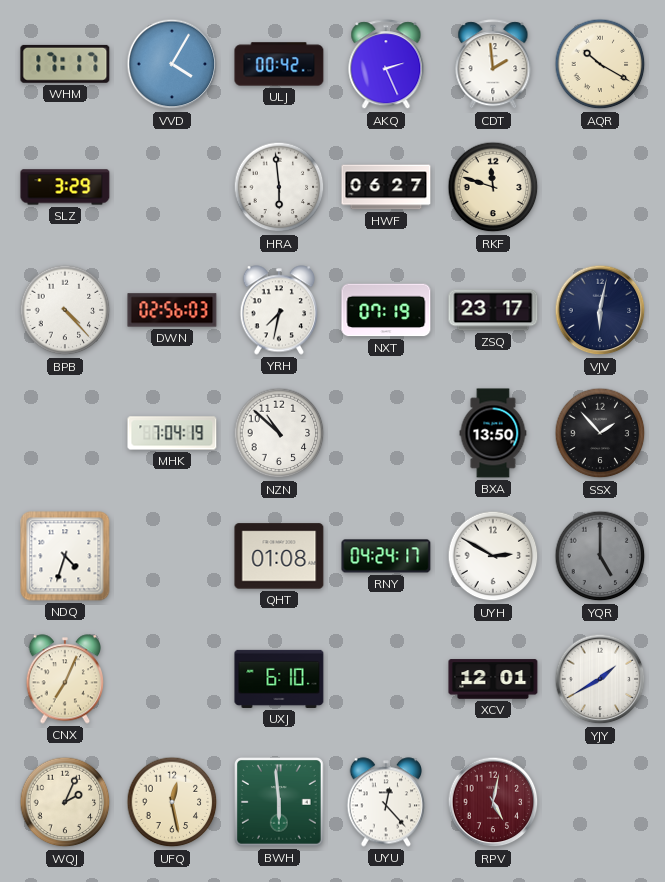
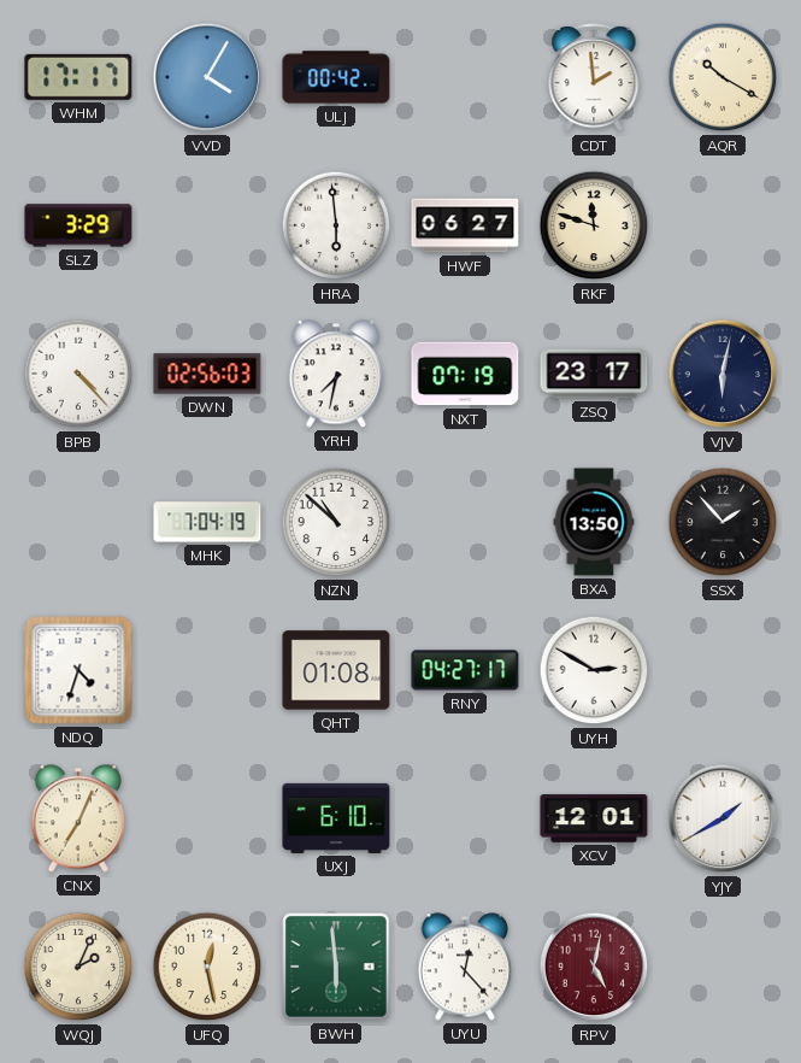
AKQ: 2:26 -> none
RNY: 04:24 -> 04:27
YQR: 5:00 -> none
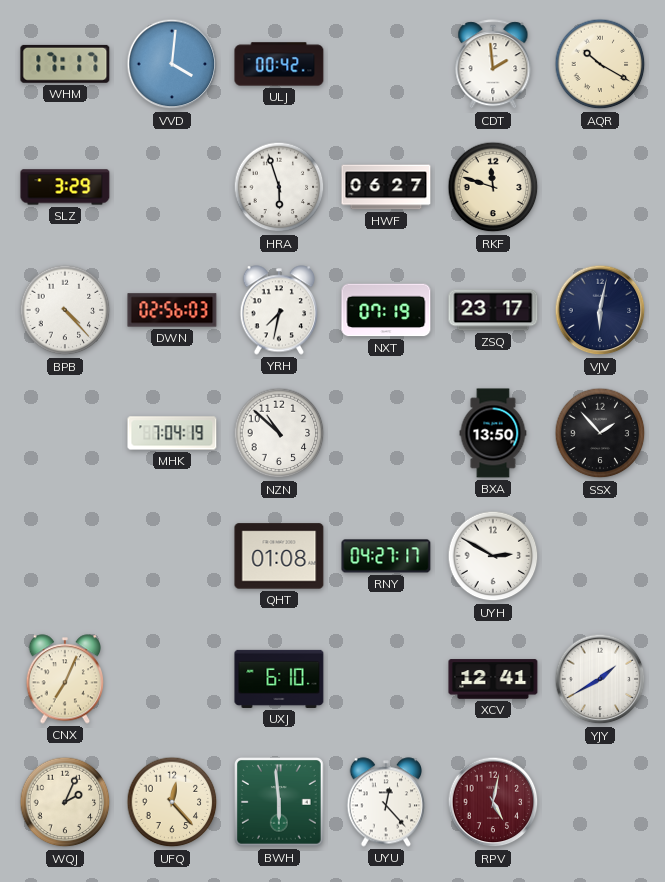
VVD: 4:05 -> 4:01
HRA: 5:59 -> 5:57
NDQ: 4:33 -> none
XCV: 12:01 -> 12:41
UFQ: 12:28 -> 12:23
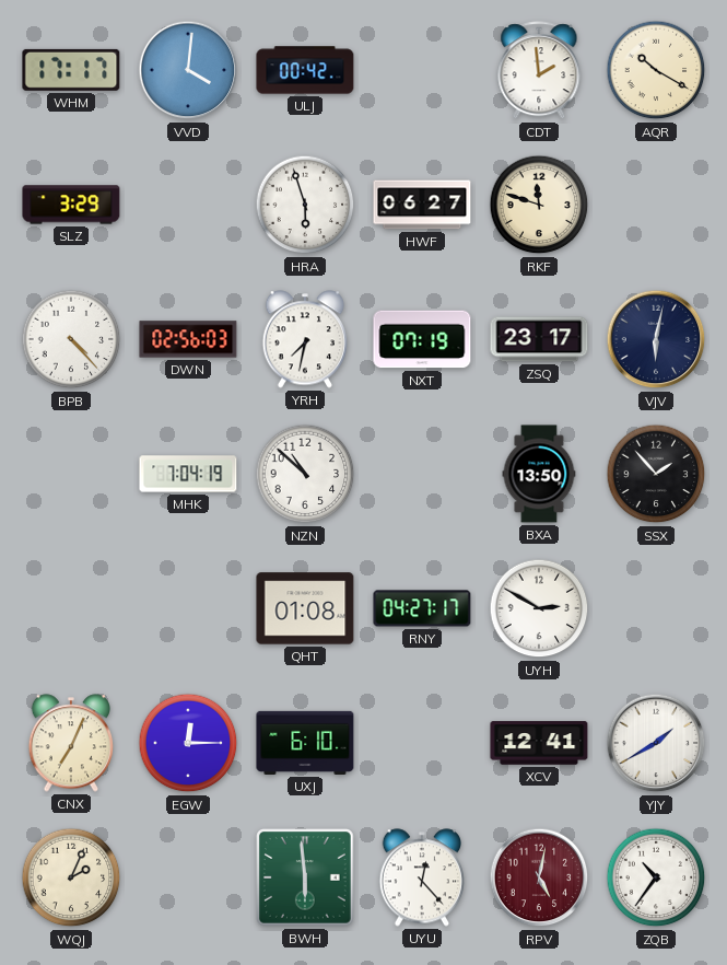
EGW: none -> 12:15
UFQ: 12:23 -> none
ZQB: none -> 10:36
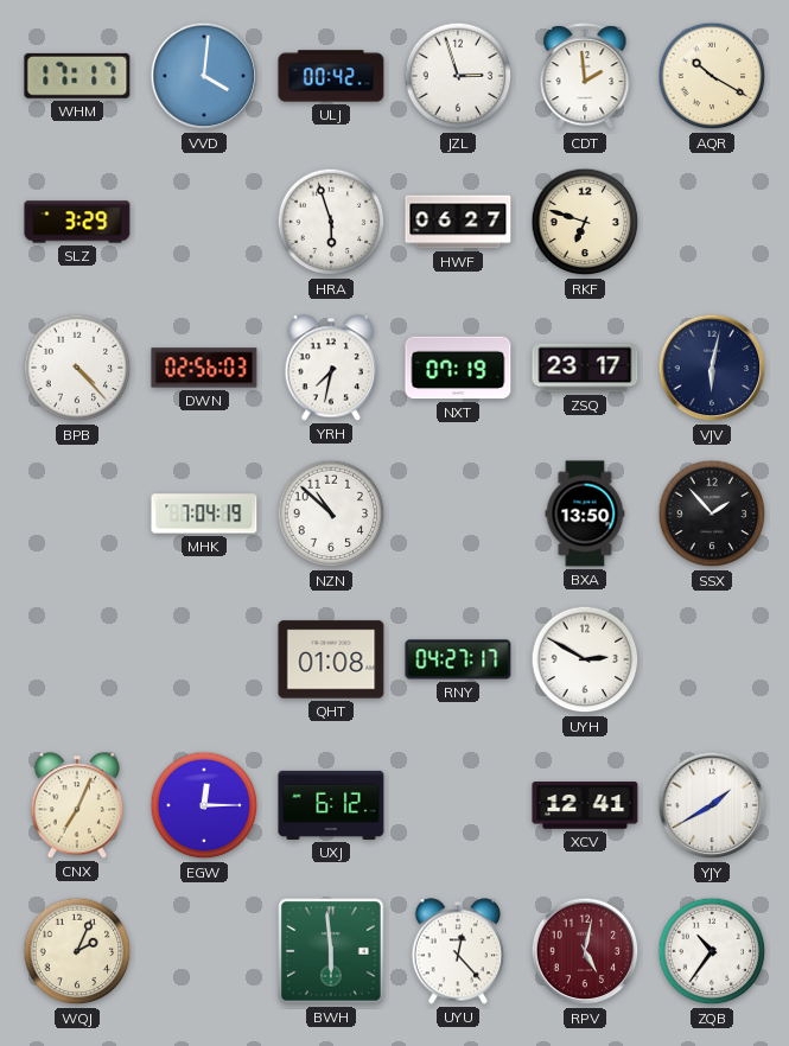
JZL: none -> 2:57
RKF: 11:48 -> 6:48
UXJ: 6:10 -> 6:12
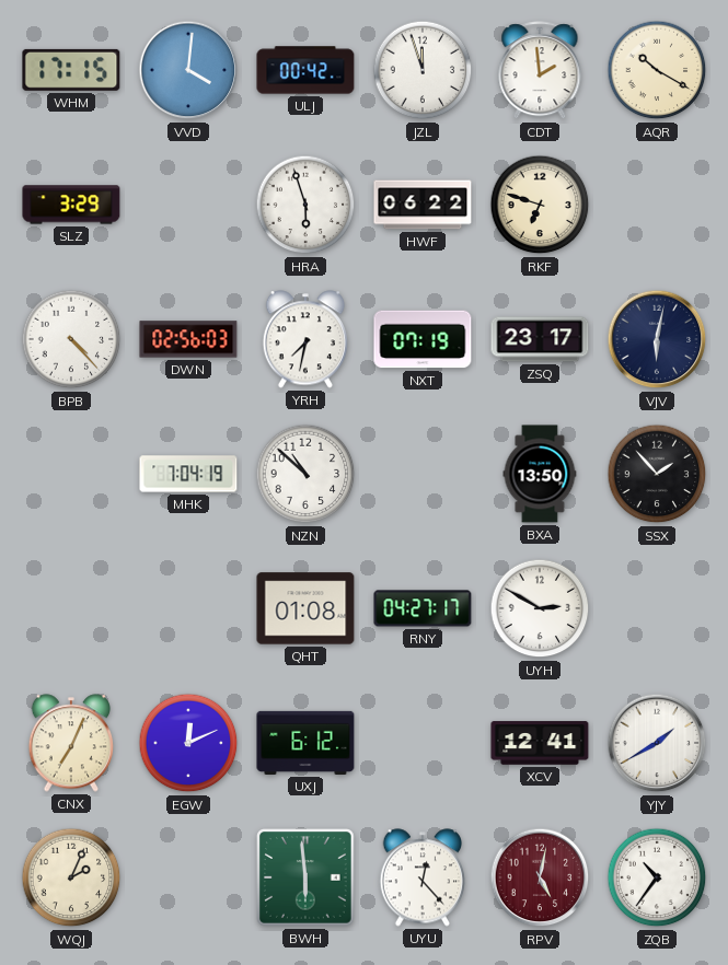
WHM: 17:17 -> 17:15
JZL: 2:57 -> 11:57
HWF: 06:27 -> 06:22
EGW: 12:15 -> 12:11
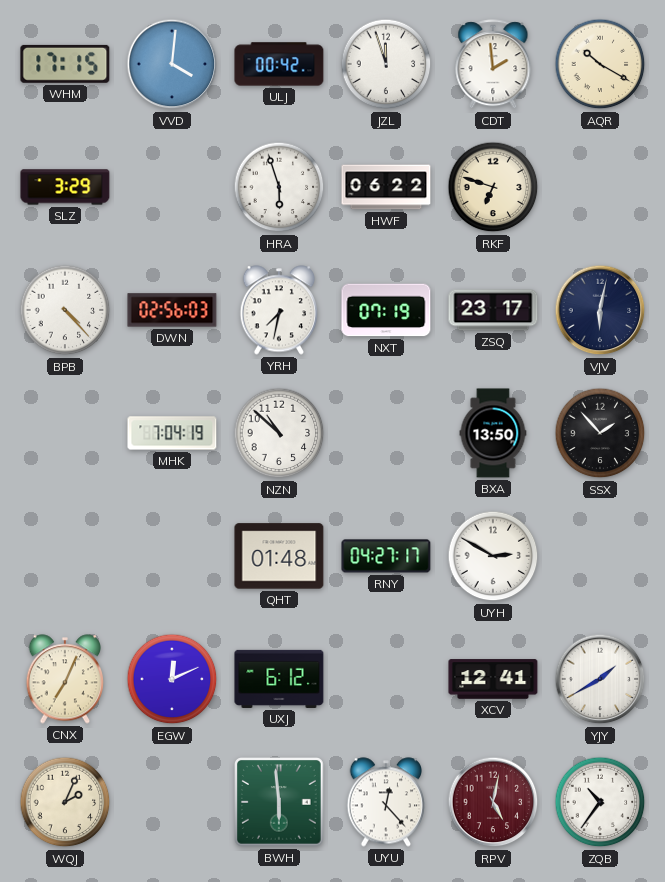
QHT: 01:08 -> 01:48
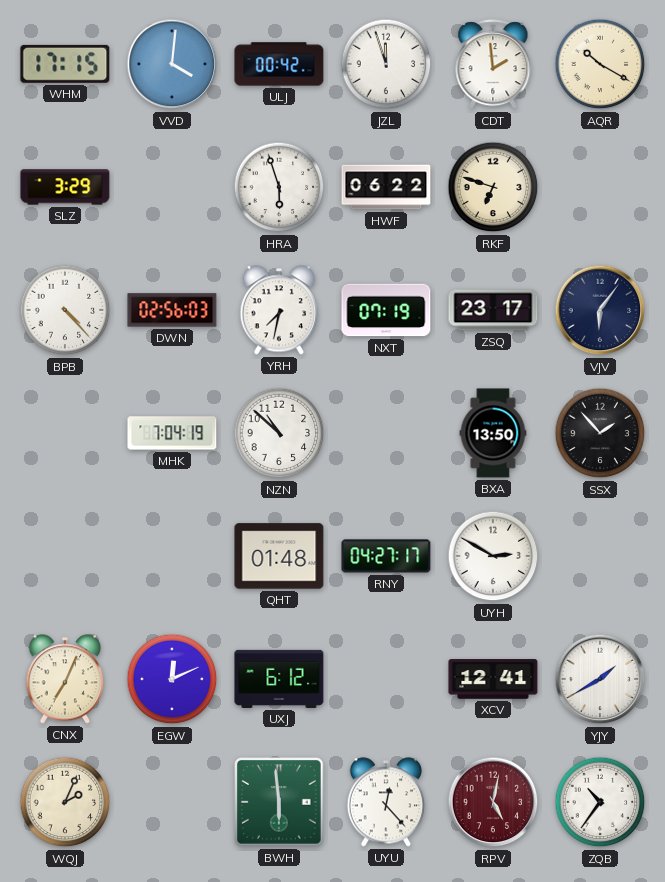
VJV: 6:02 -> 6:06
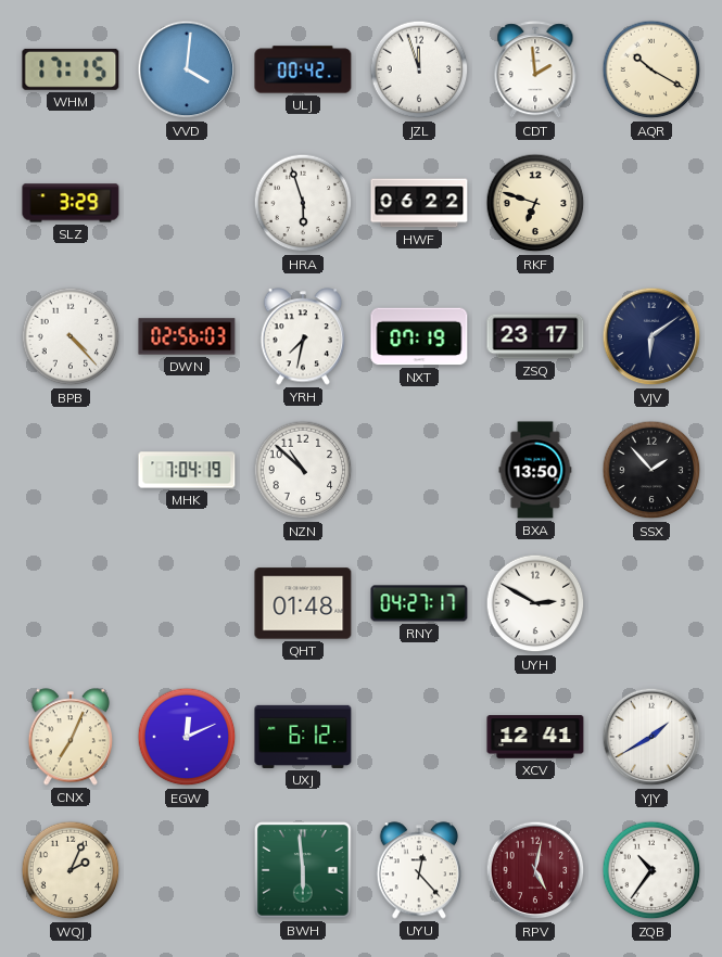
VJV: 6:06 -> 6:09
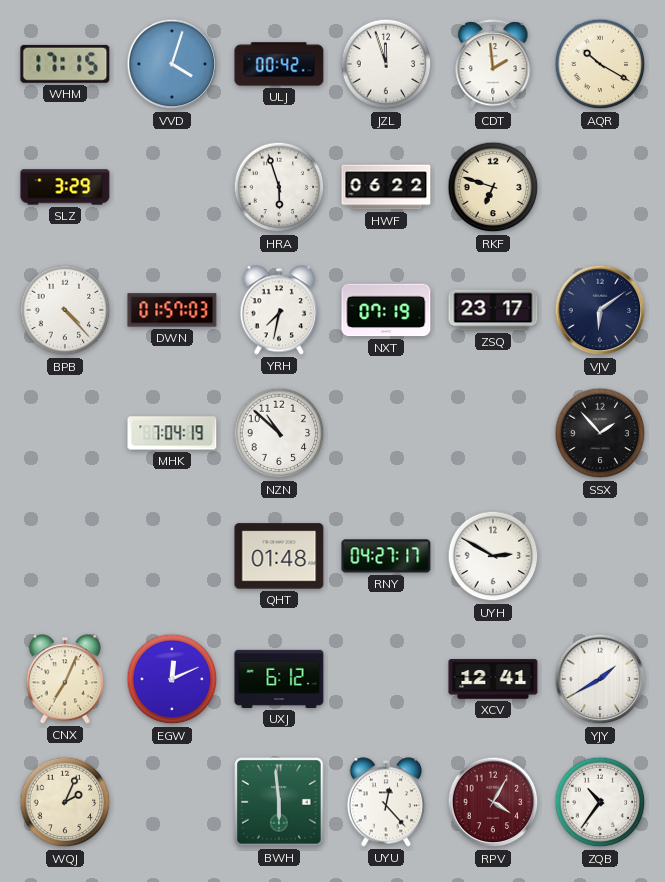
VVD: 4:01 -> 4:03
DWN: 02:56 -> 01:57
BXA: 13:50 -> none
RPV: 5:02 -> 4:05
